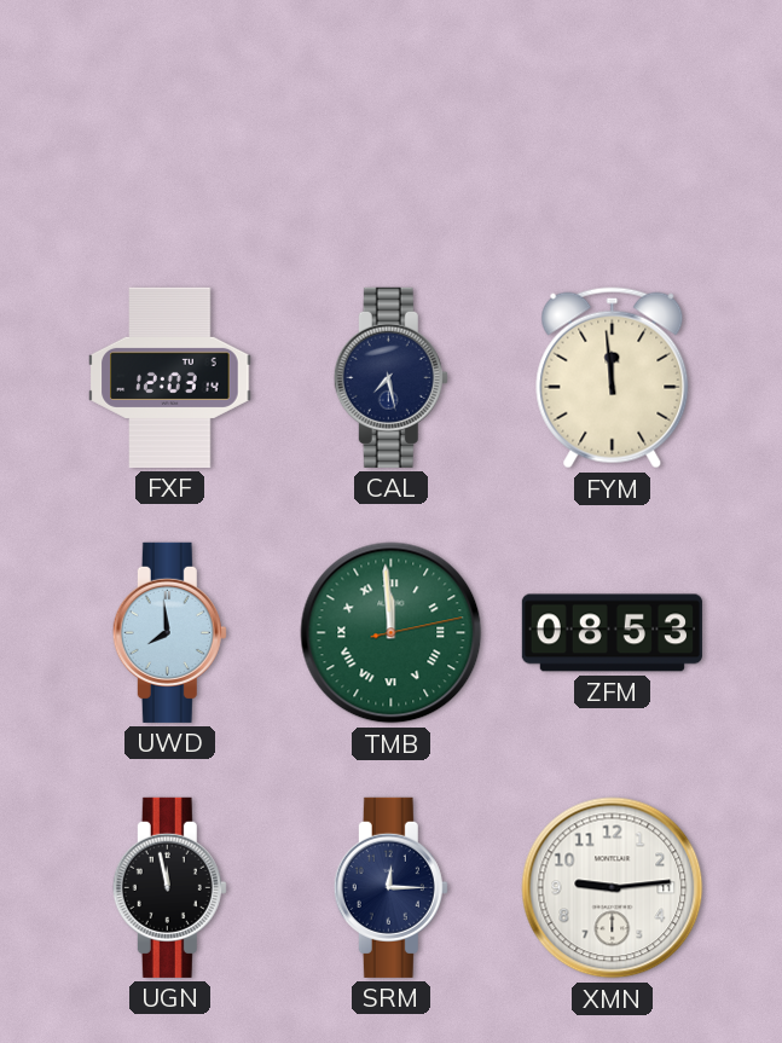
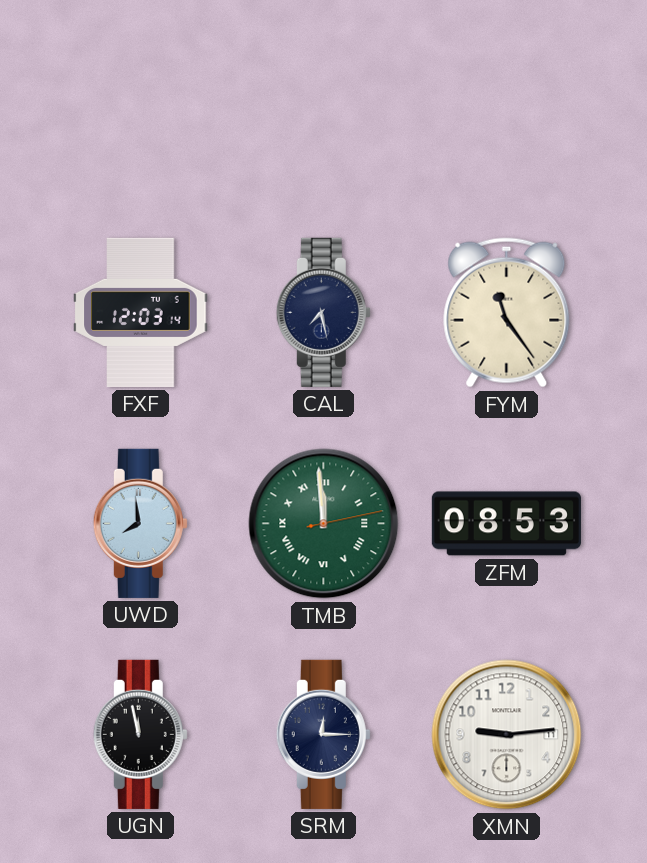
FYM: 11:59 -> 11:24
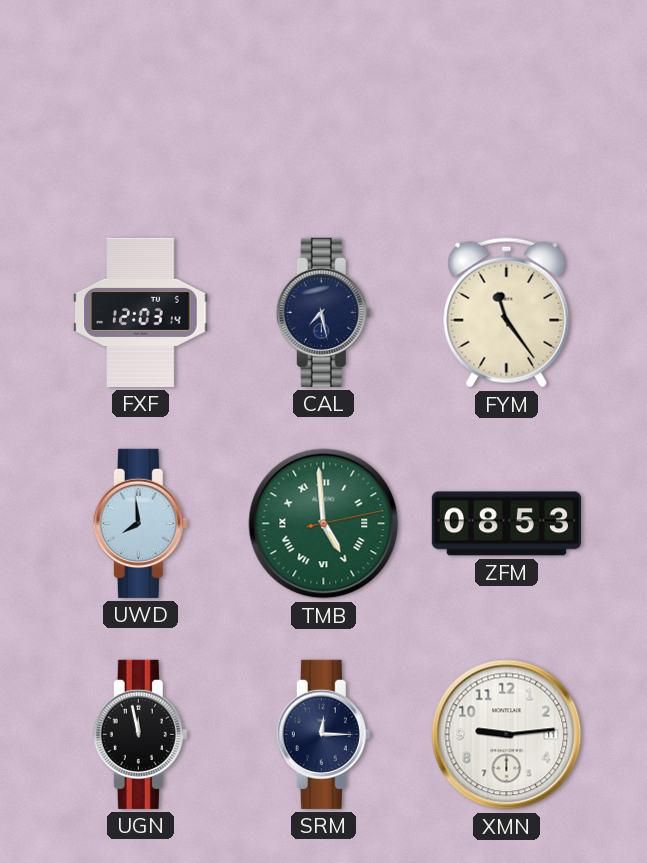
TMB: 11:59 -> 4:59
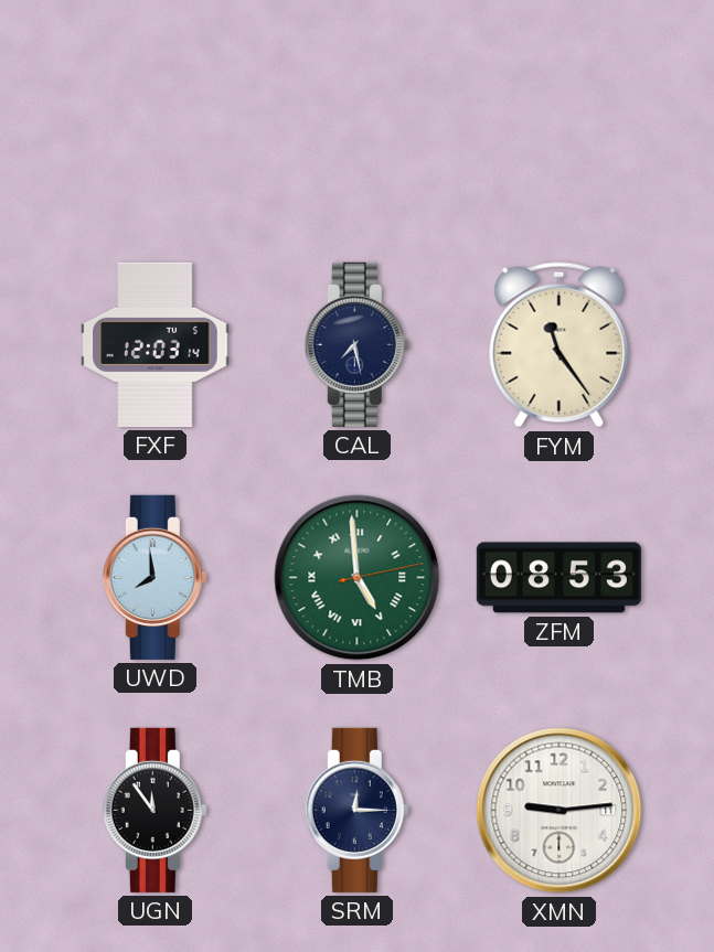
UGN: 11:58 -> 11:54
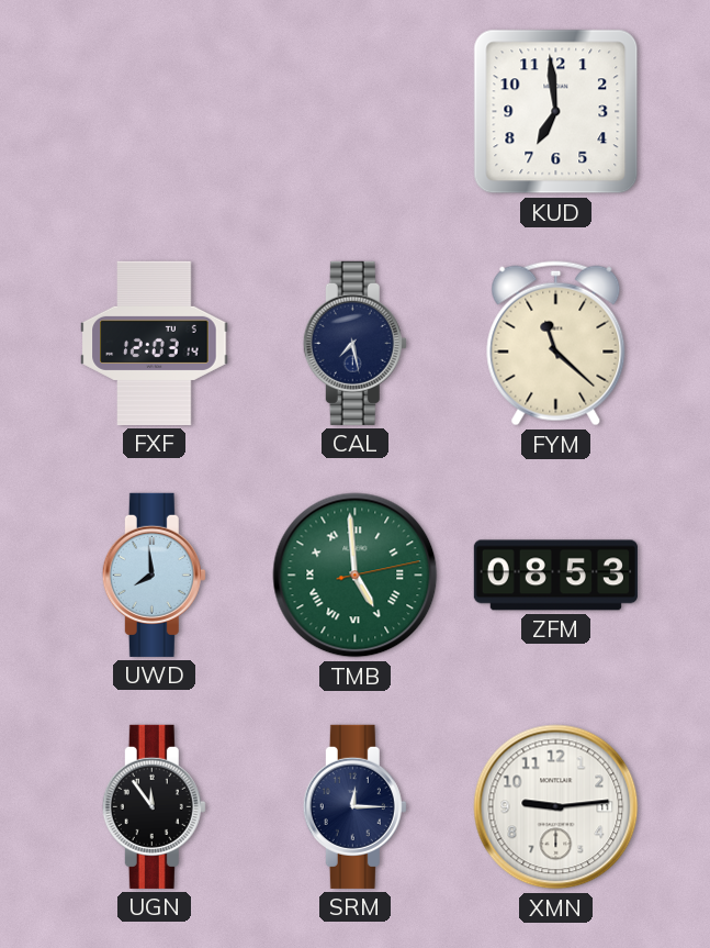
KUD: none -> 6:59
FYM: 11:24 -> 11:22
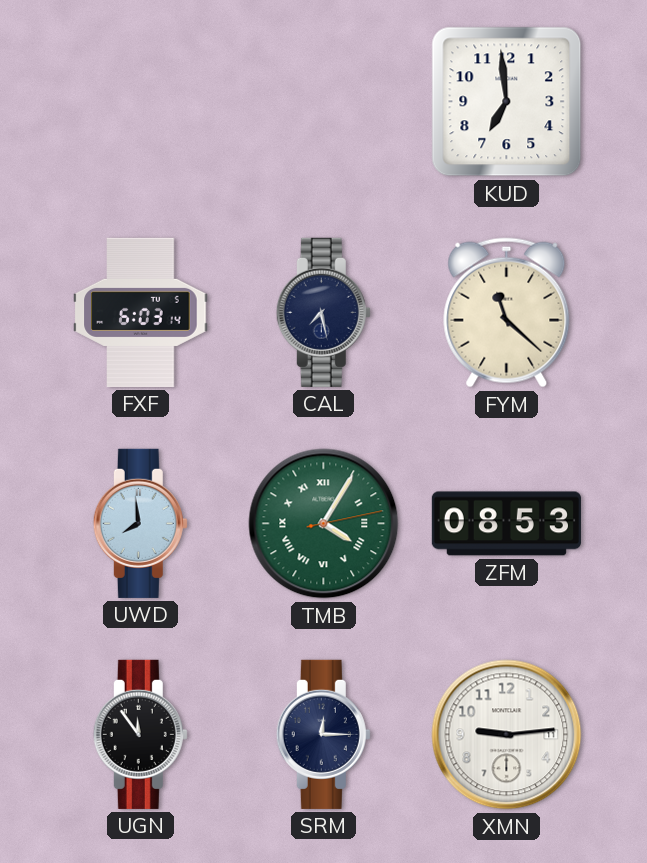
FXF: 12:03 -> 6:03
TMB: 4:59 -> 4:05
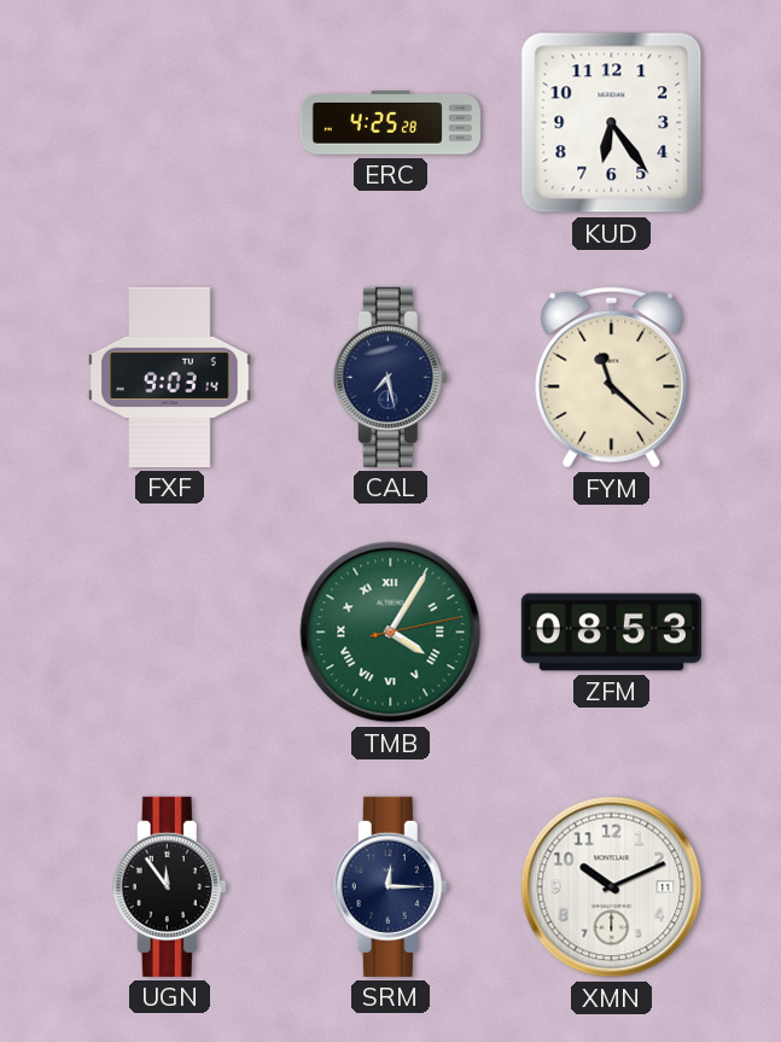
ERC: none -> 4:25
KUD: 6:59 -> 6:24
FXF: 6:03 -> 9:03
UWD: 7:59 -> none
XMN: 9:14 -> 10:11
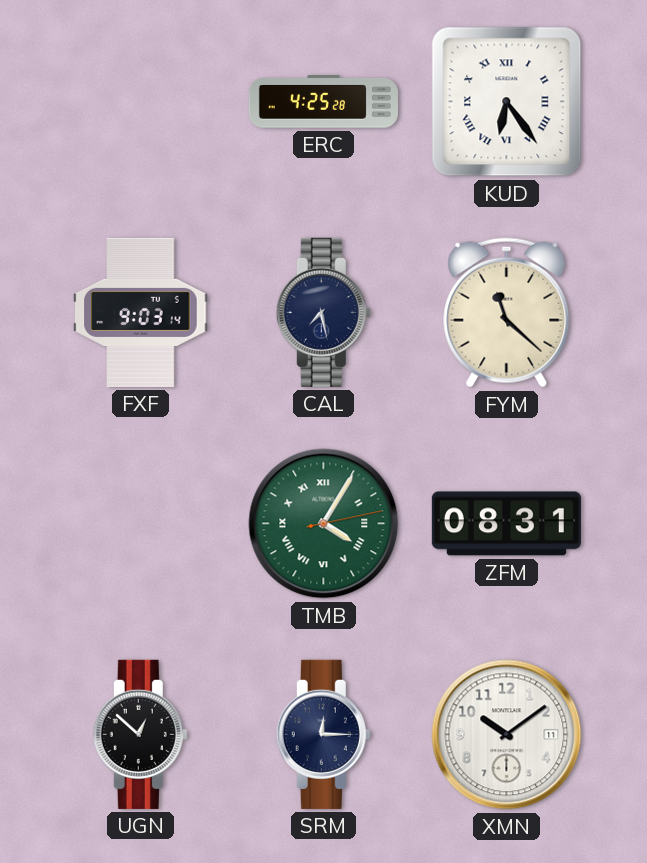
KUD numerals: Arabic -> Roman
ZFM: 08:53 -> 08:31
UGN: 11:54 -> 12:52
XMN: 10:11 -> 10:09
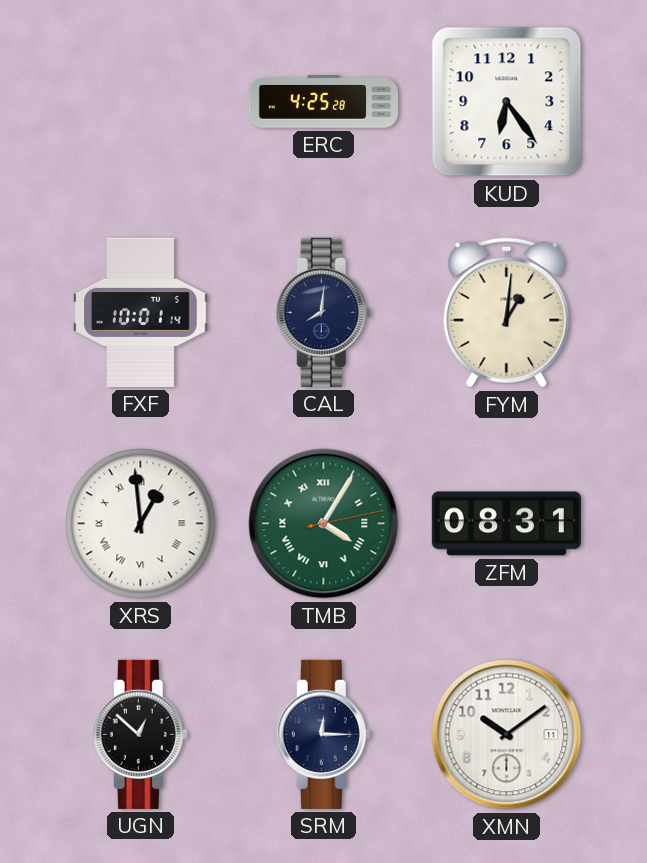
KUD numerals: Roman -> Arabic
FXF: 9:03 -> 10:01
CAL: 7:28 -> 8:01
FYM: 11:22 -> 1:01
XRS: none -> 12:59
